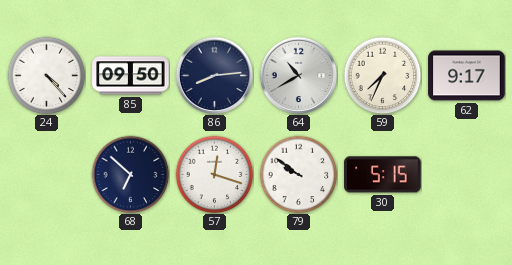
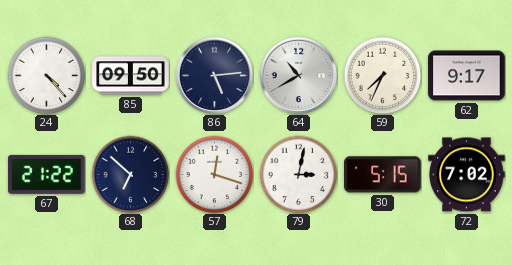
86: 8:14 -> 5:14
67: none -> 21:22
79: 9:51 -> 3:02
72: none -> 7:02
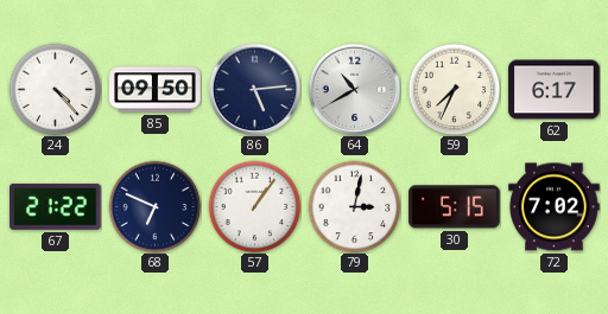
62: 9:17 -> 6:17
68: 6:52 -> 6:49
57: 12:18 -> 1:06
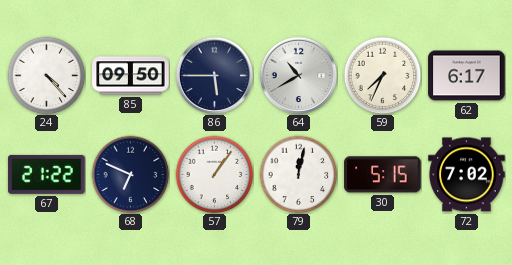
86: 5:14 -> 5:45
79: 3:02 -> 12:02
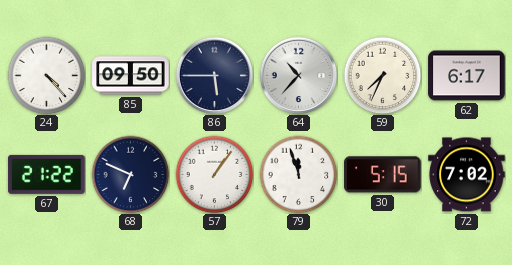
64: 10:40 -> 10:37
79: 12:02 -> 11:57
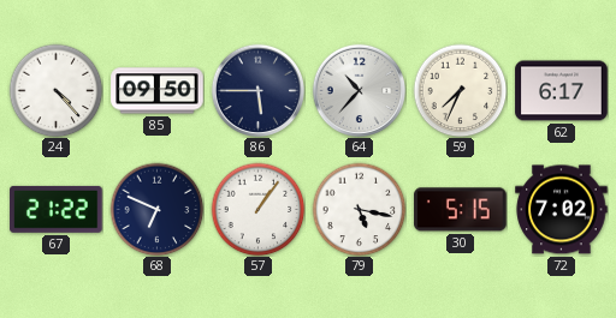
79: 11:57 -> 5:17
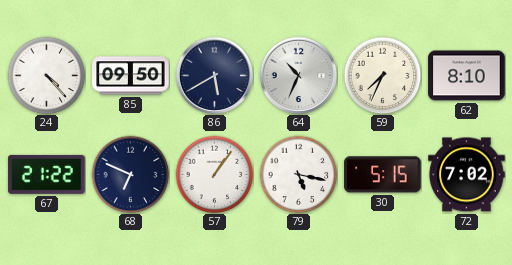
86: 5:45 -> 5:40
64: 10:37 -> 10:34
62: 6:17 -> 8:10
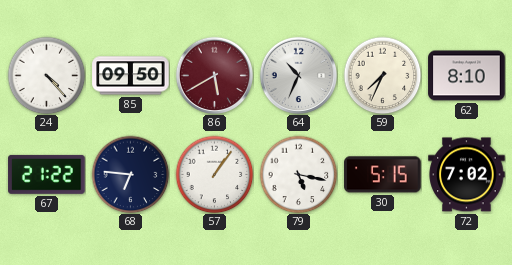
86 dial: navy -> burgundy
68: 6:49 -> 6:46
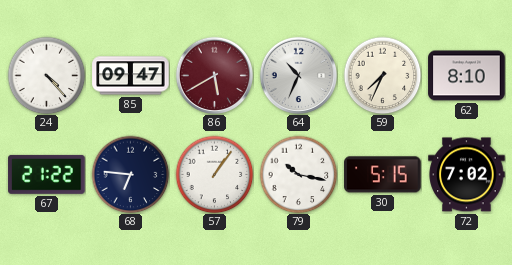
85: 09:50 -> 09:47
79: 5:17 -> 10:17
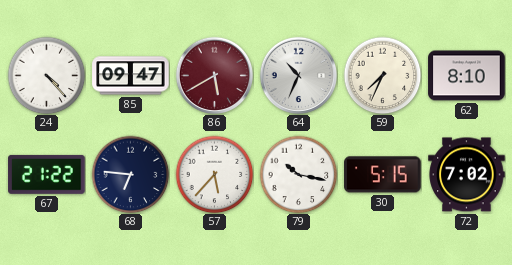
57: 1:06 -> 5:37
